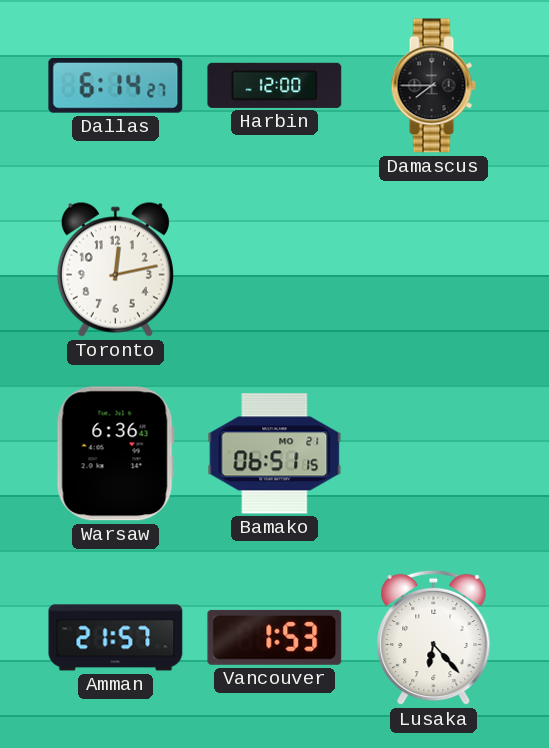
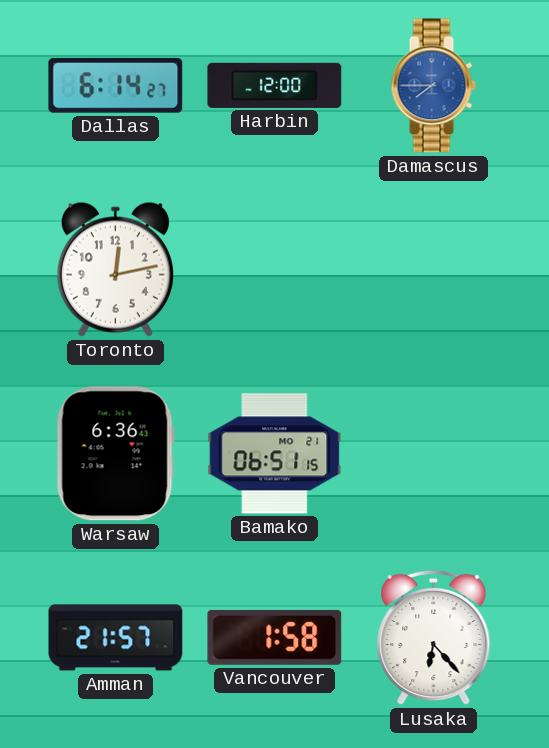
Damascus dial: black -> blue
Vancouver: 1:53 -> 1:58
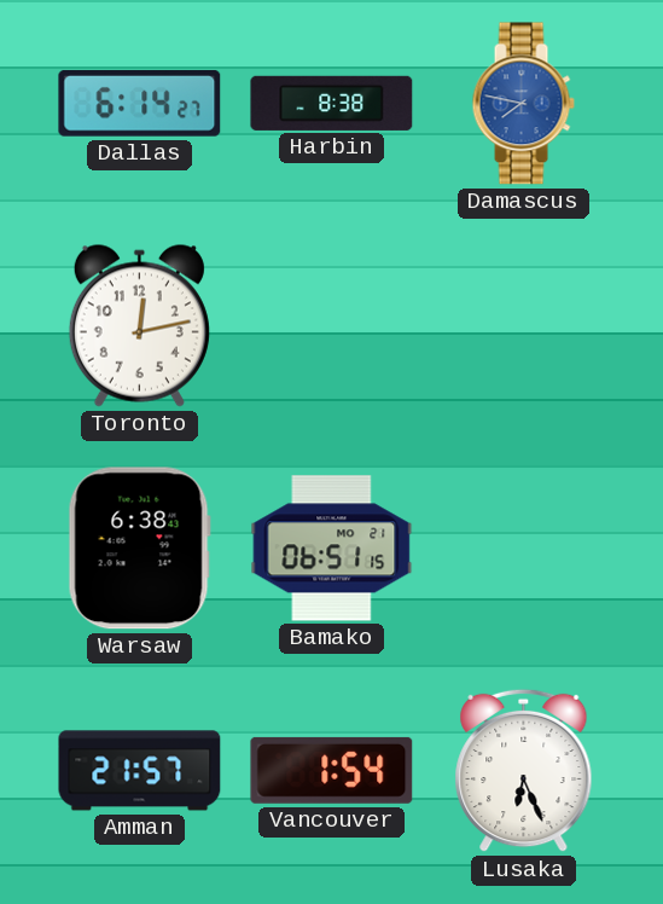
Harbin: 12:00 -> 8:38
Damascus: 7:45 -> 7:47
Warsaw: 6:36 -> 6:38
Vancouver: 1:58 -> 1:54
Lusaka: 6:23 -> 6:26
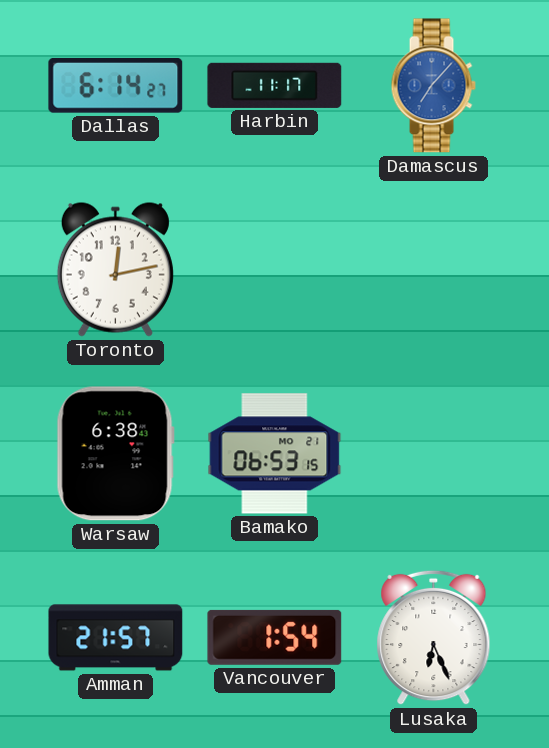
Harbin: 8:38 -> 11:17
Damascus: 7:47 -> 7:07
Bamako: 06:51 -> 06:53
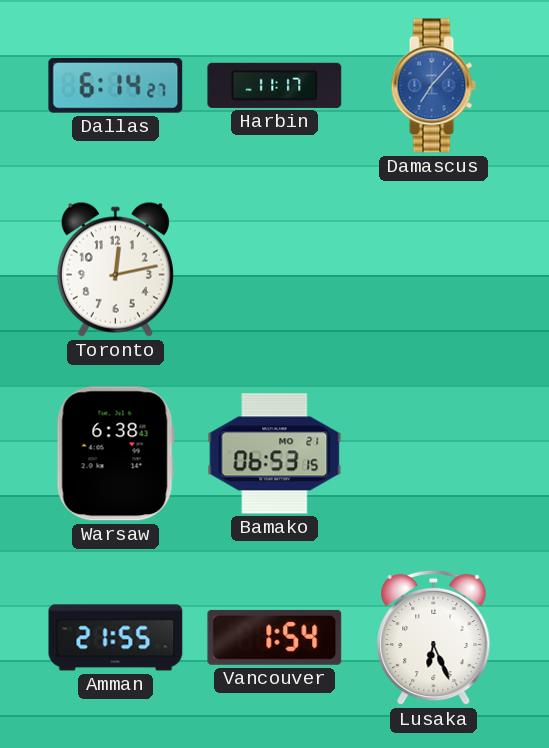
Amman: 21:57 -> 21:55
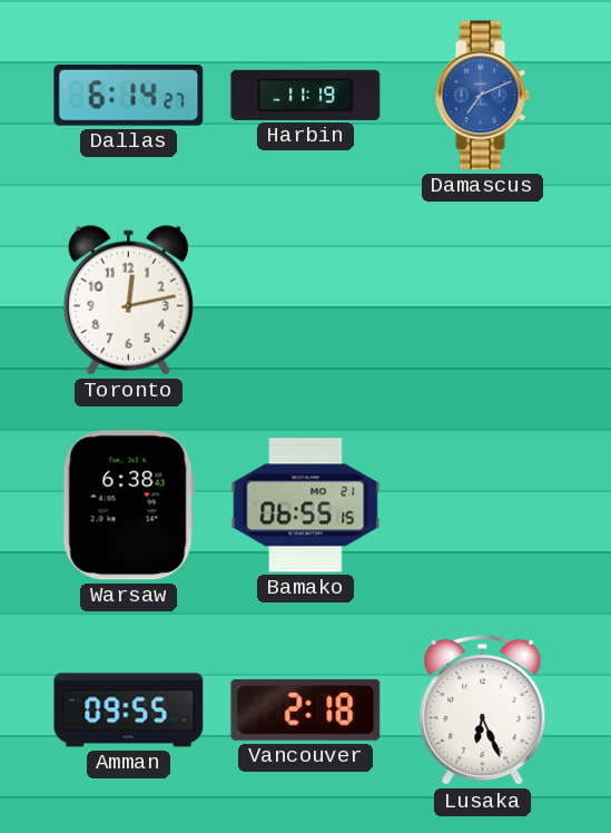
Harbin: 11:17 -> 11:19
Damascus: 7:07 -> 7:11
Bamako: 06:53 -> 06:55
Amman: 21:55 -> 09:55
Vancouver: 1:54 -> 2:18
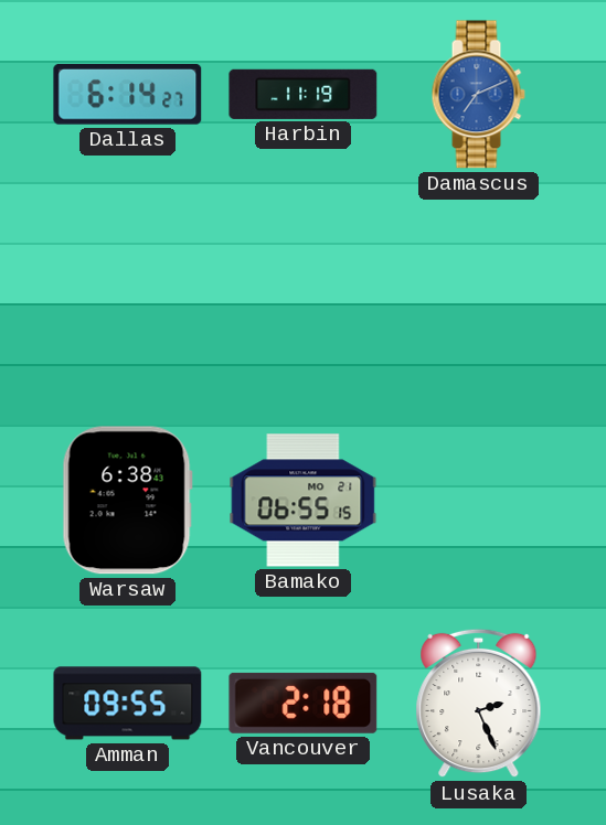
Toronto: 12:13 -> none
Lusaka: 6:26 -> 2:26
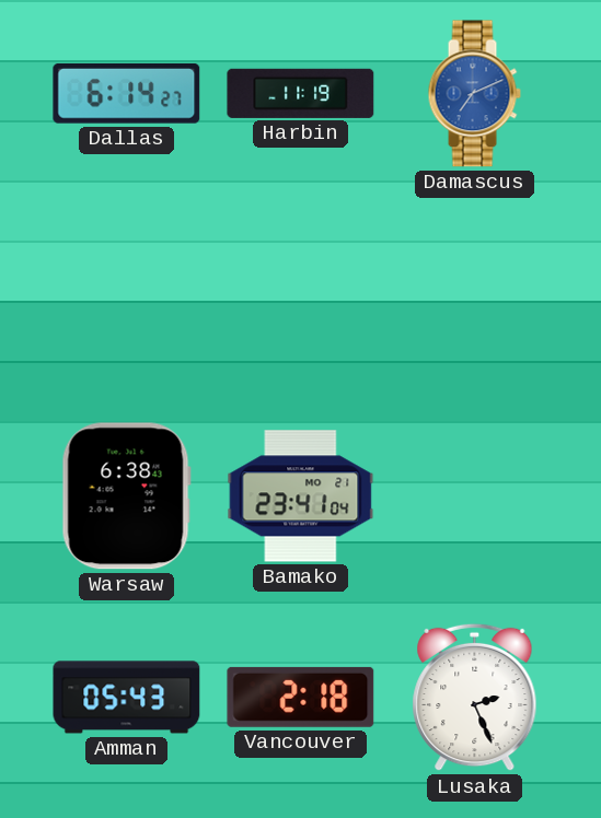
Bamako: 06:55 -> 23:41
Amman: 09:55 -> 05:43
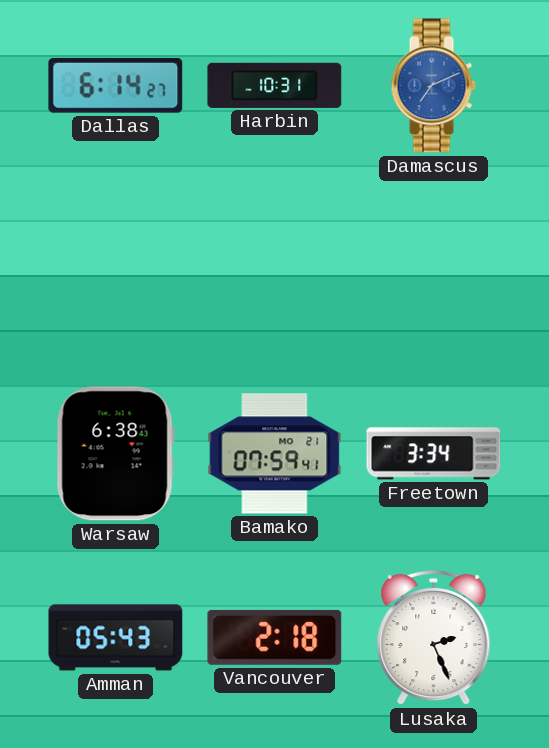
Harbin: 11:19 -> 10:31
Bamako: 23:41 -> 07:59
Freetown: none -> 3:34
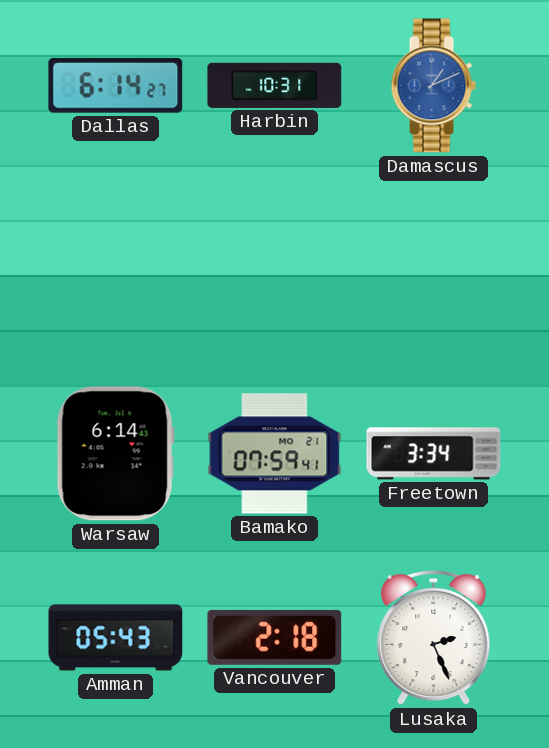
Damascus: 7:11 -> 1:11
Warsaw: 6:38 -> 6:14
